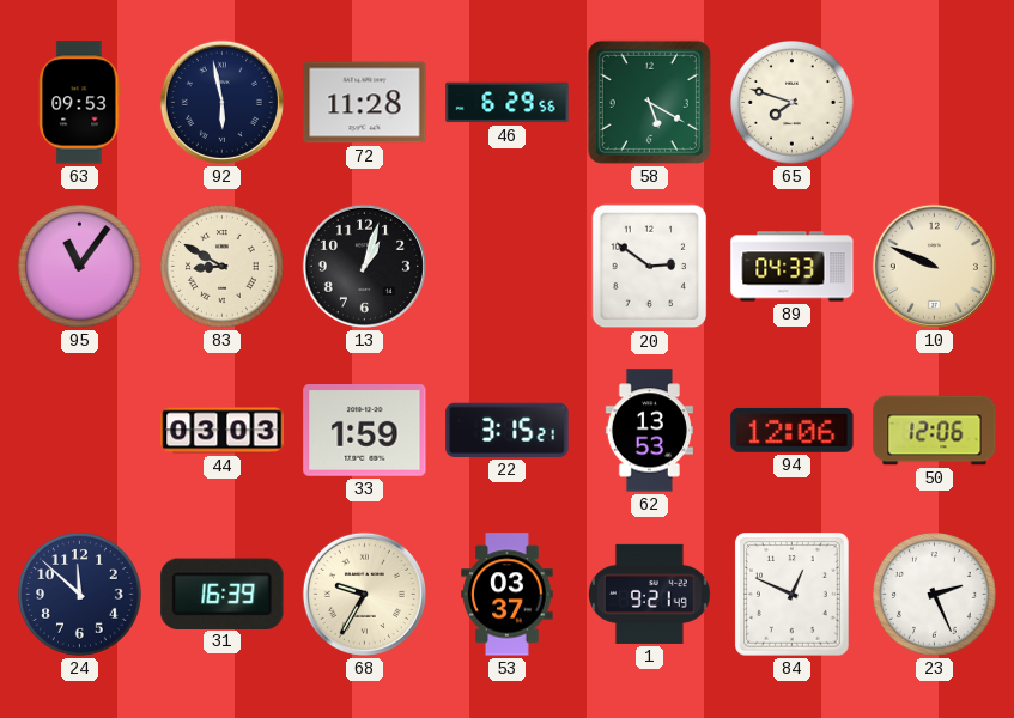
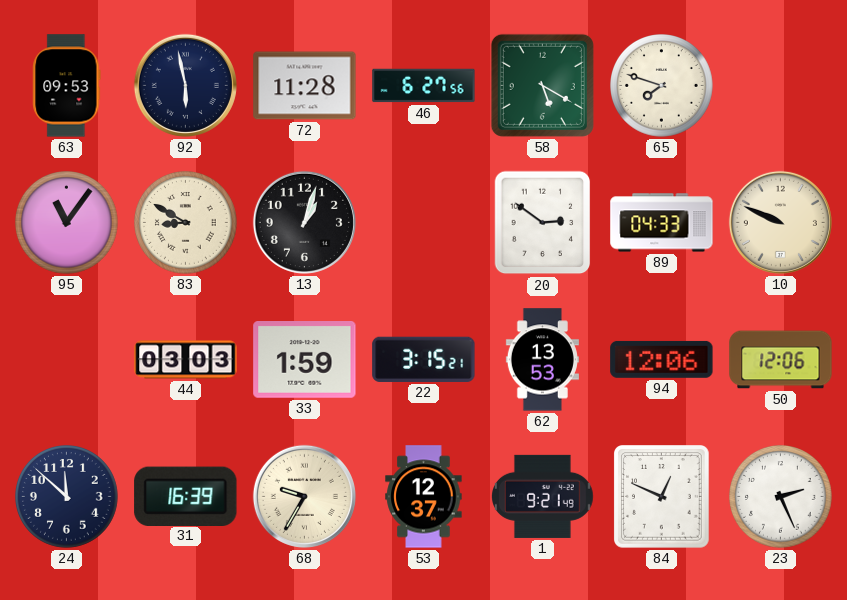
46: 6:29 -> 6:27
53: 03:37 -> 12:37
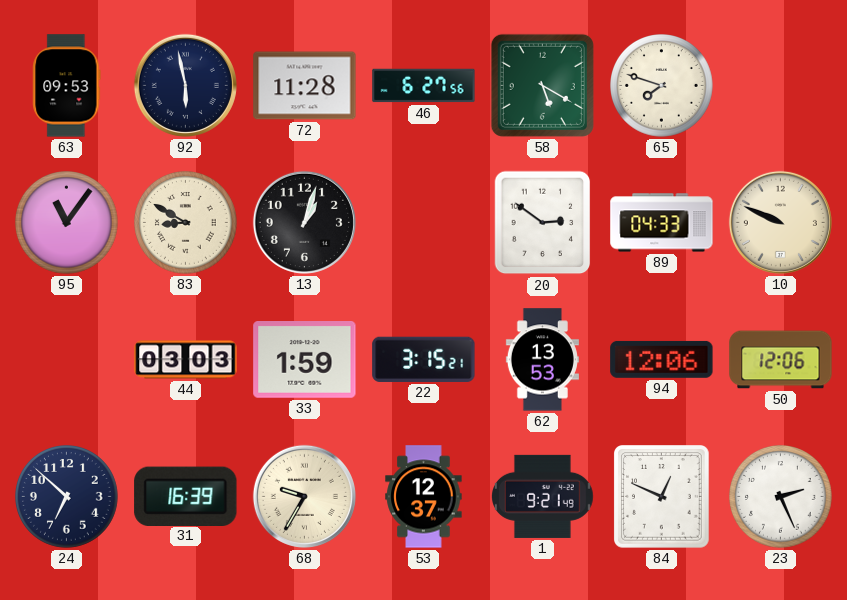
24: 11:52 -> 6:52
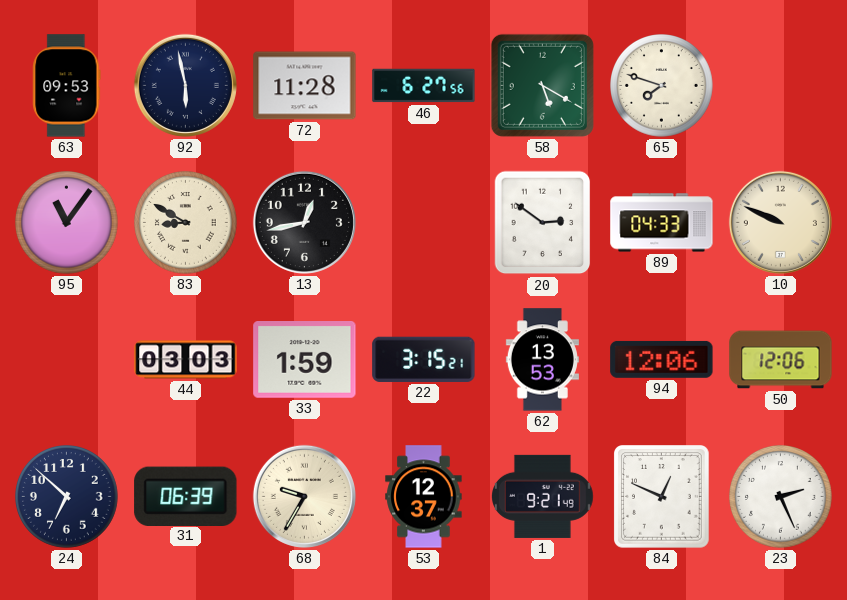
13: 1:03 -> 12:43
31: 16:39 -> 06:39
